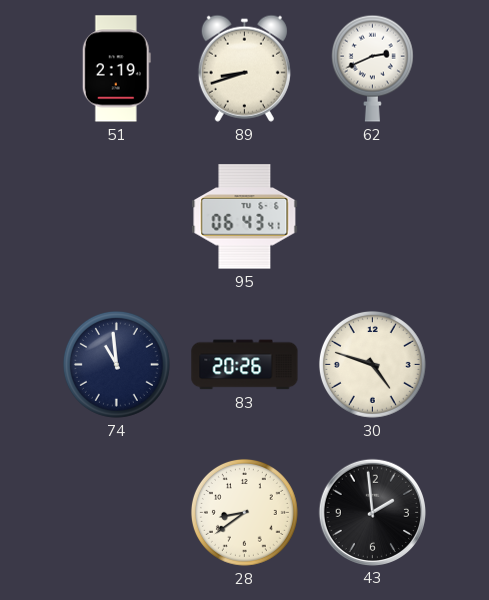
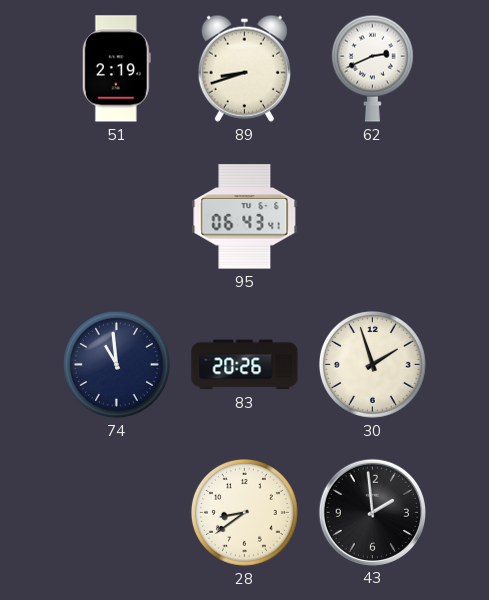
30: 4:48 -> 1:57
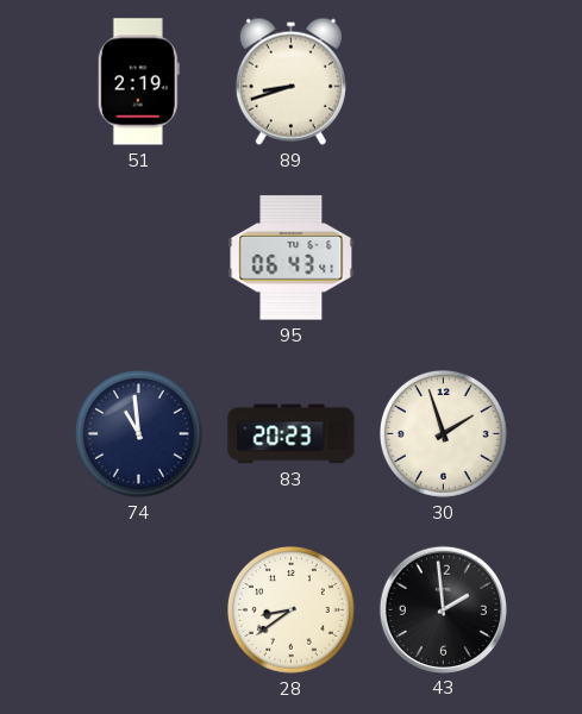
62: 2:41 -> none
83: 20:26 -> 20:23
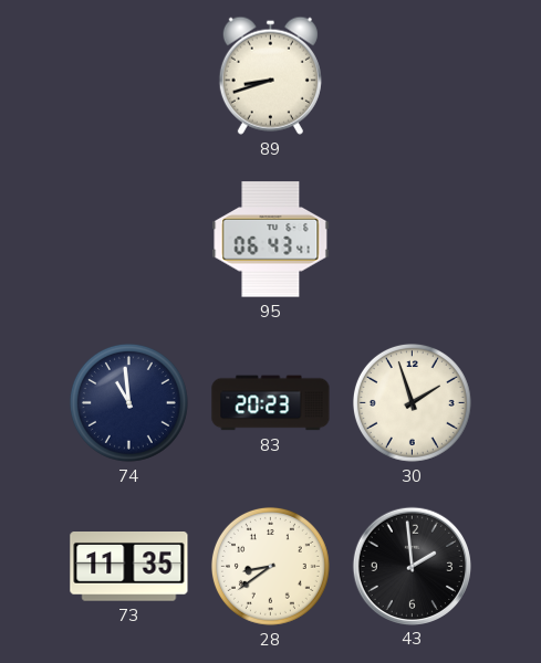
51: 2:19 -> none
73: none -> 11:35
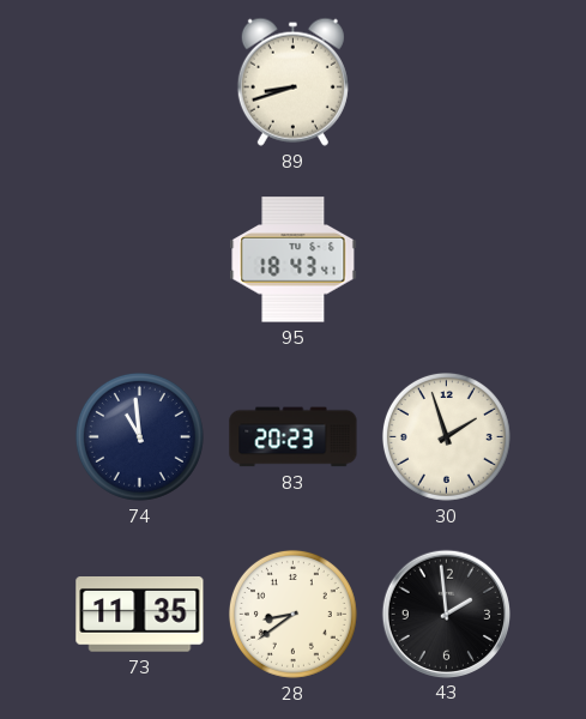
95: 06:43 -> 18:43
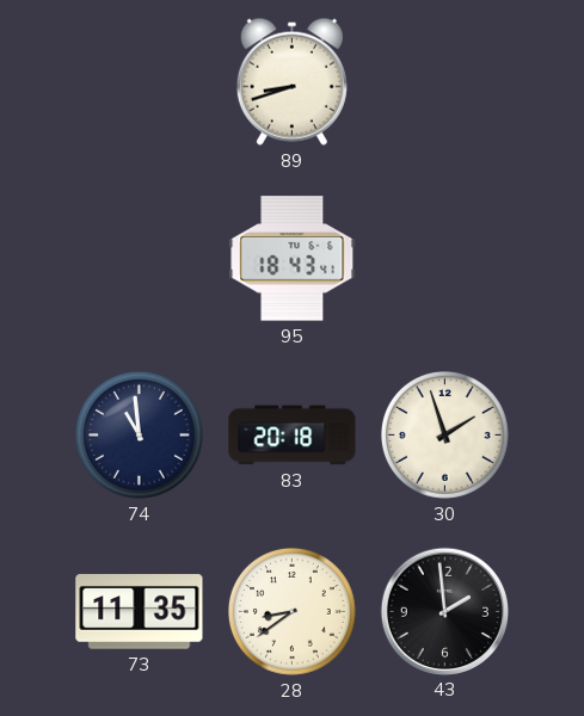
83: 20:23 -> 20:18
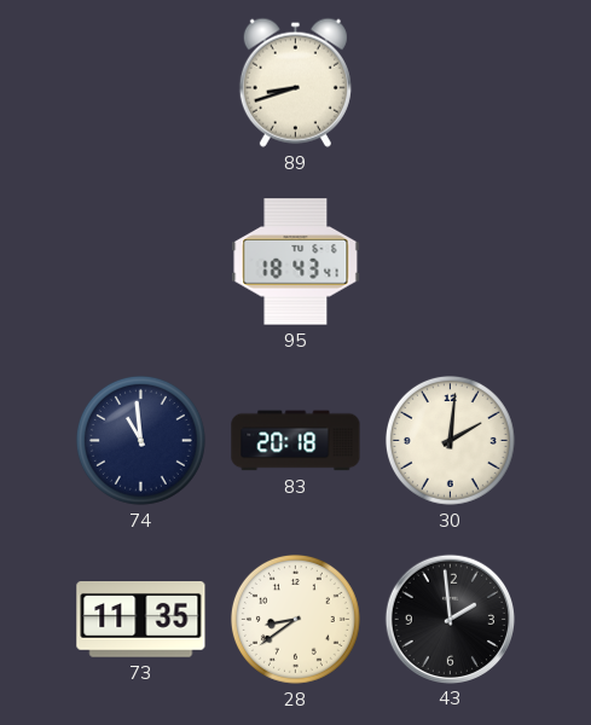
30: 1:57 -> 2:01
